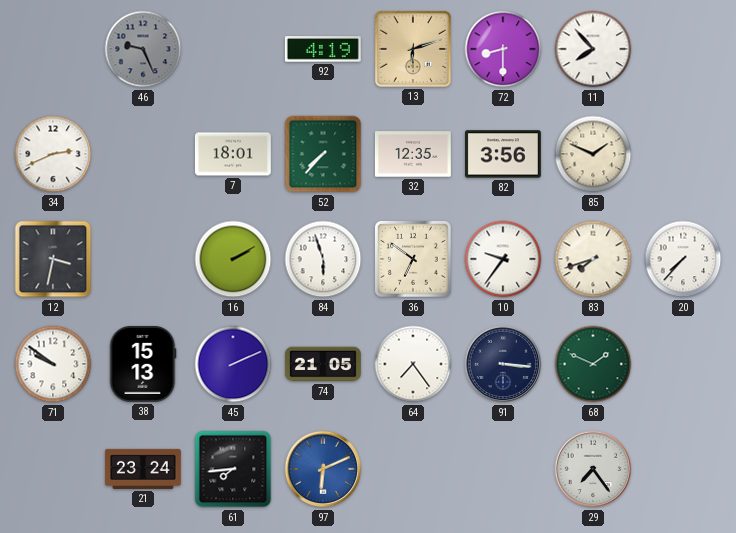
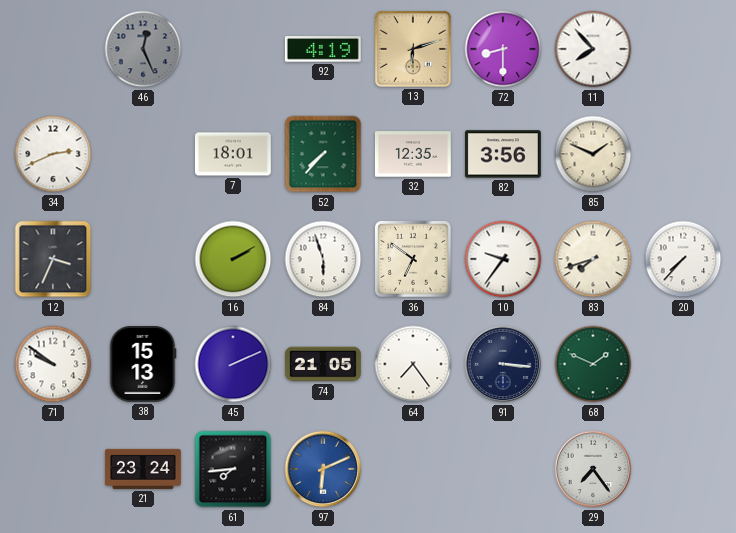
46: 9:26 -> 12:26
12: 3:32 -> 3:34
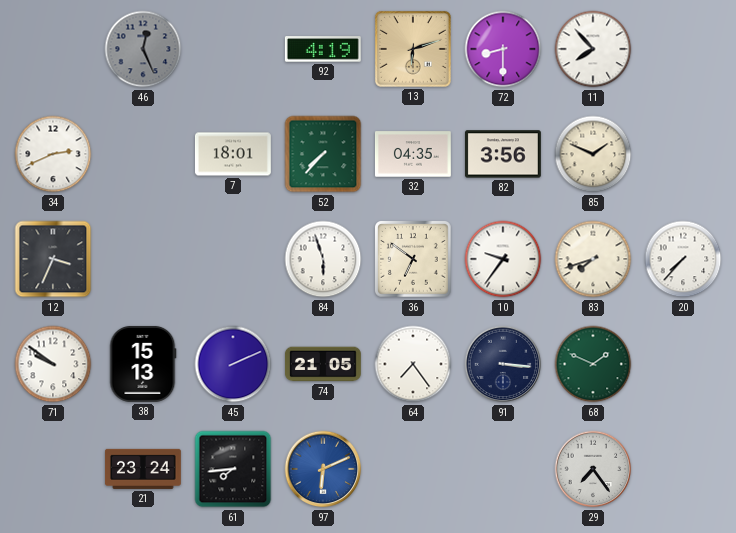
32: 12:35 -> 04:35
16: 2:10 -> none
